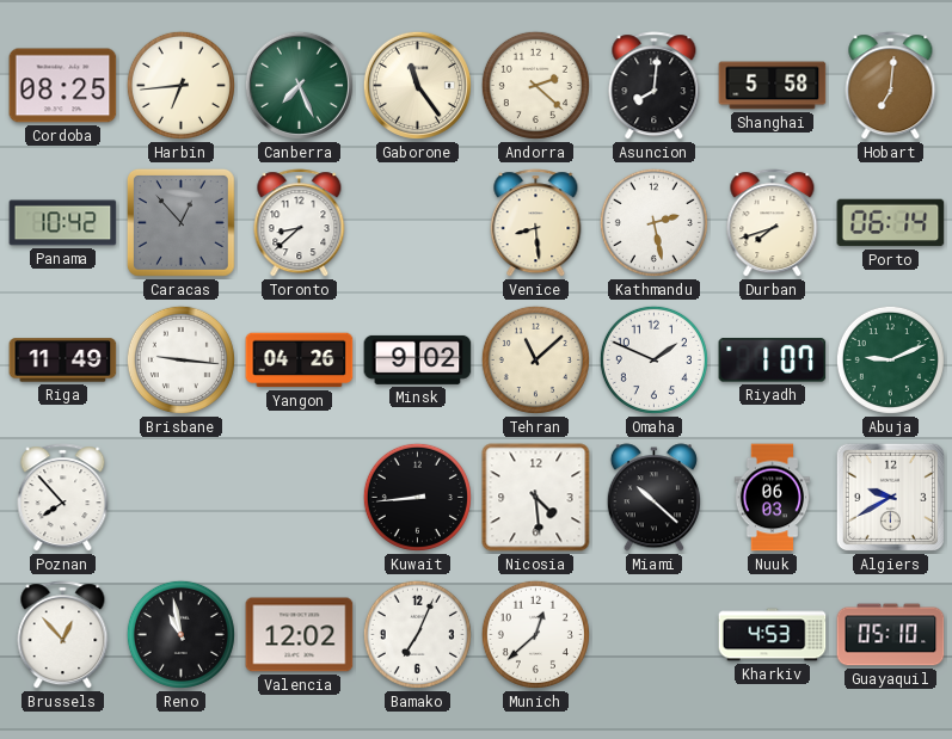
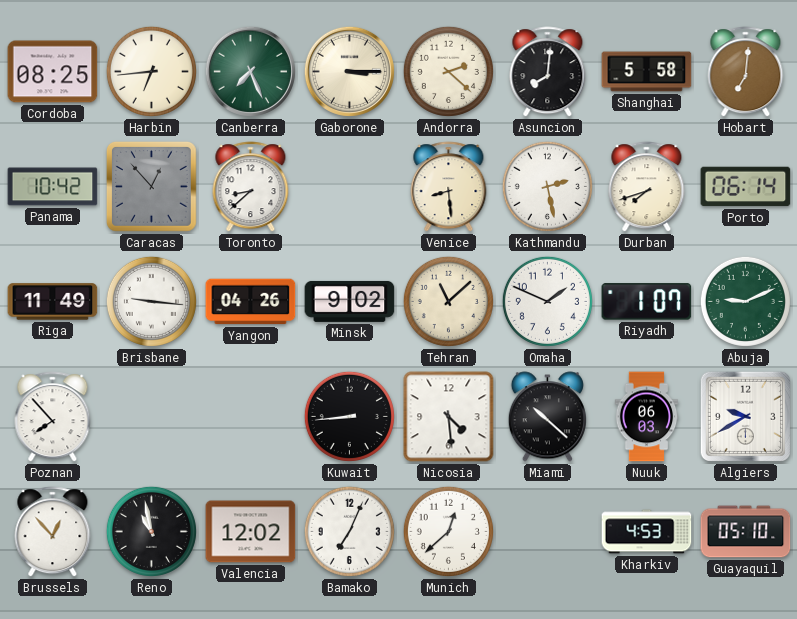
Gaborone: 11:24 -> 3:15
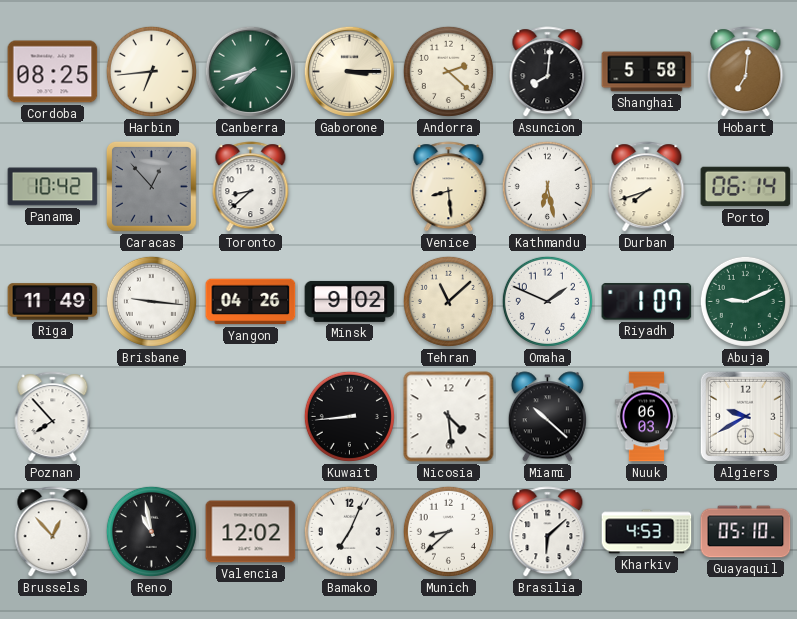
Canberra: 7:26 -> 7:42
Kathmandu: 2:28 -> 6:28
Munich: 12:38 -> 8:38
Brasilia: none -> 6:08
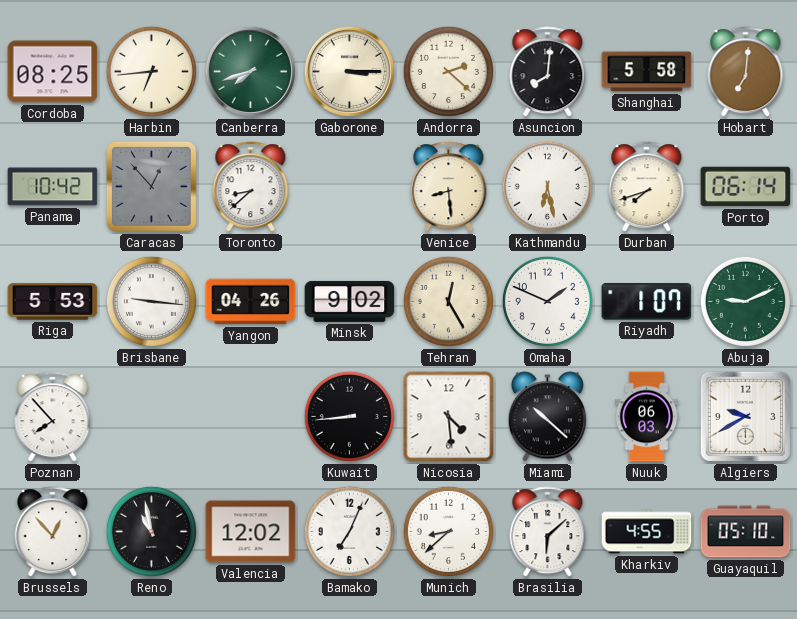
Riga: 11:49 -> 5:53
Tehran: 11:08 -> 12:25
Kharkiv: 4:53 -> 4:55
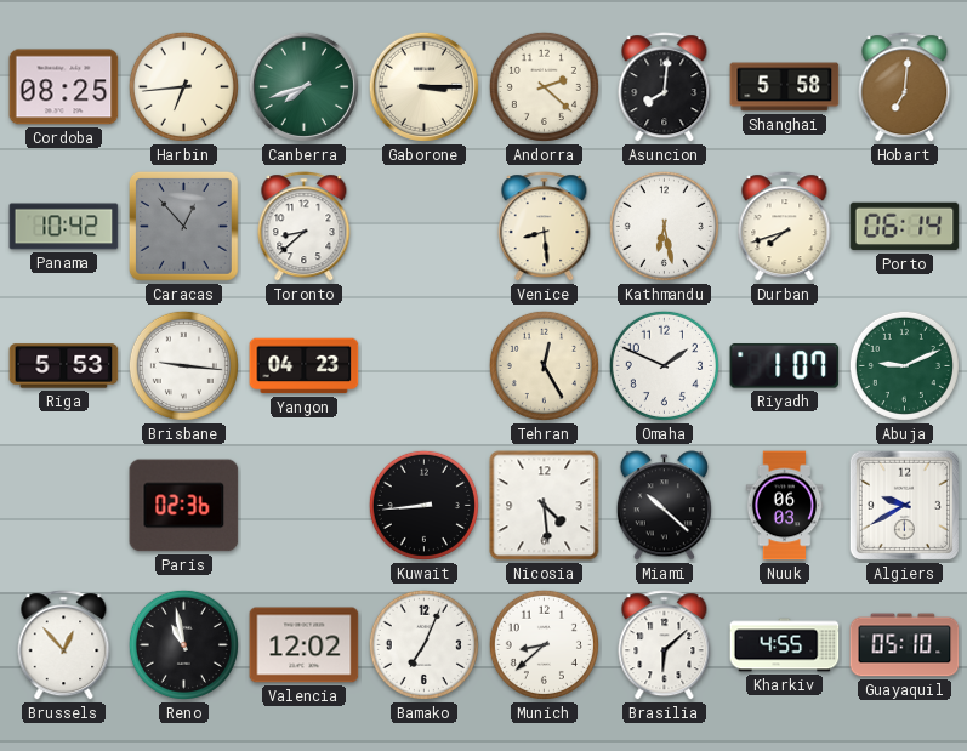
Yangon: 04:26 -> 04:23
Minsk: 9:02 -> none
Poznan: 7:53 -> none
Paris: none -> 02:36
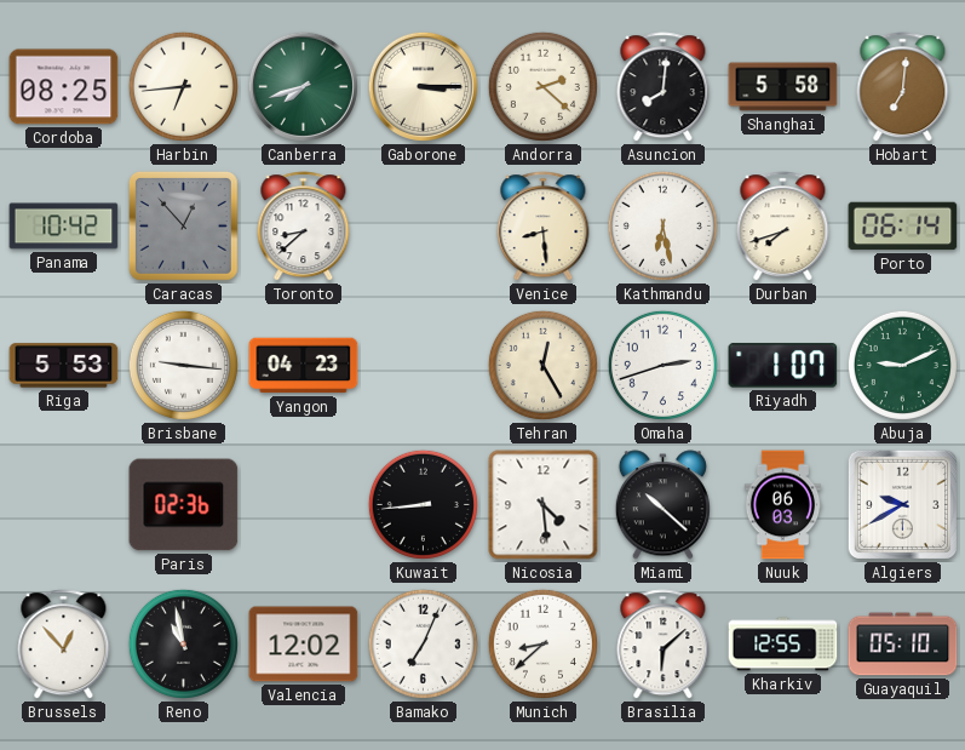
Omaha: 1:49 -> 2:42
Kharkiv: 4:55 -> 12:55
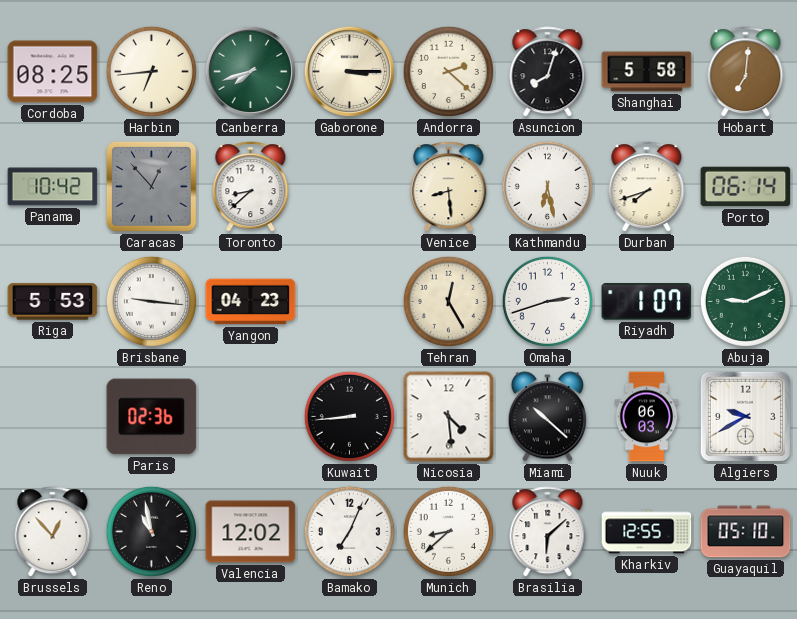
Asuncion: 8:01 -> 8:03
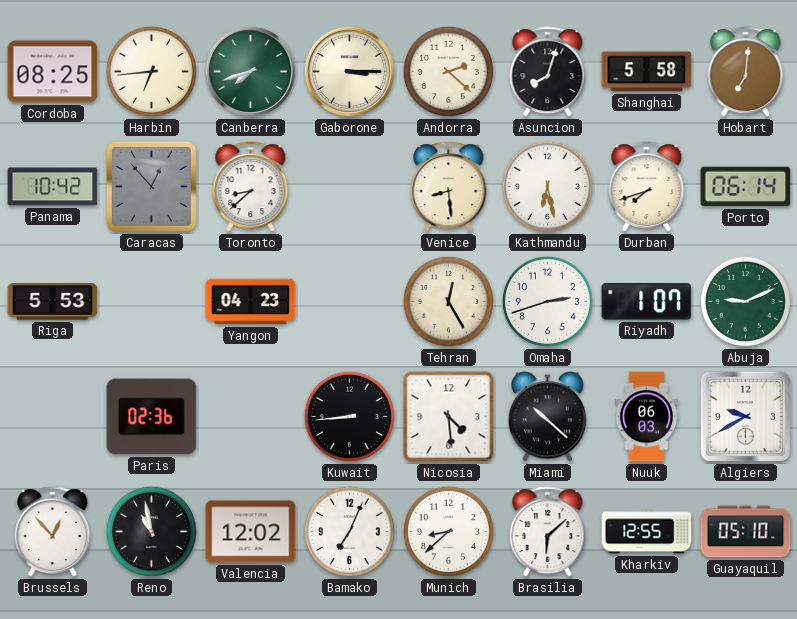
Brisbane: 9:16 -> none
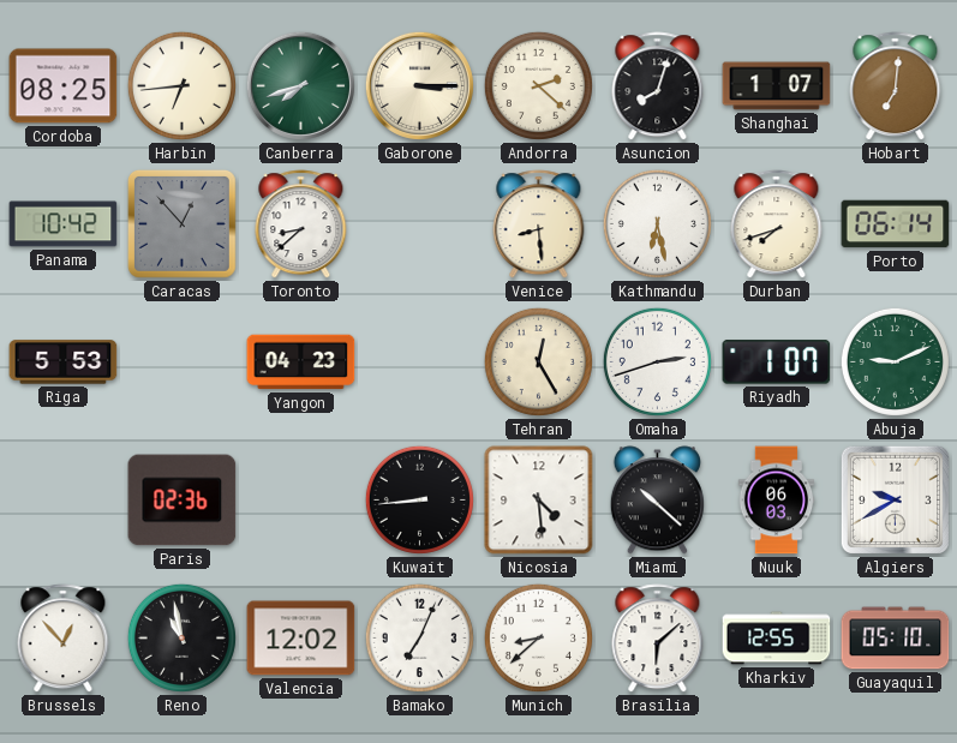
Shanghai: 5:58 -> 1:07
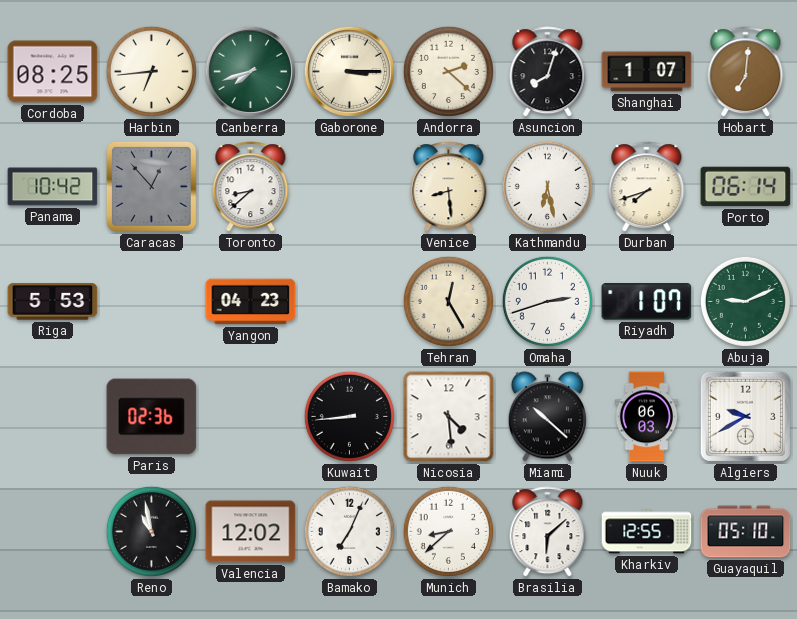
Brussels: 12:53 -> none
